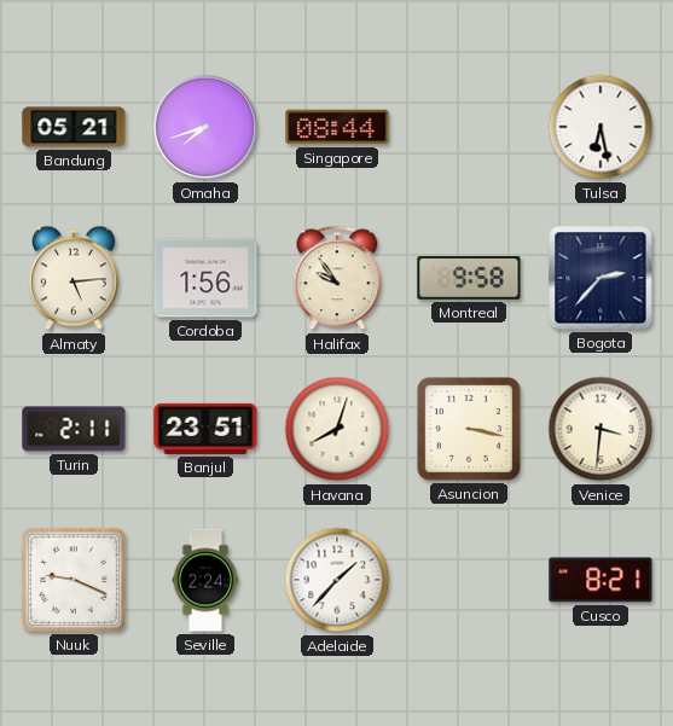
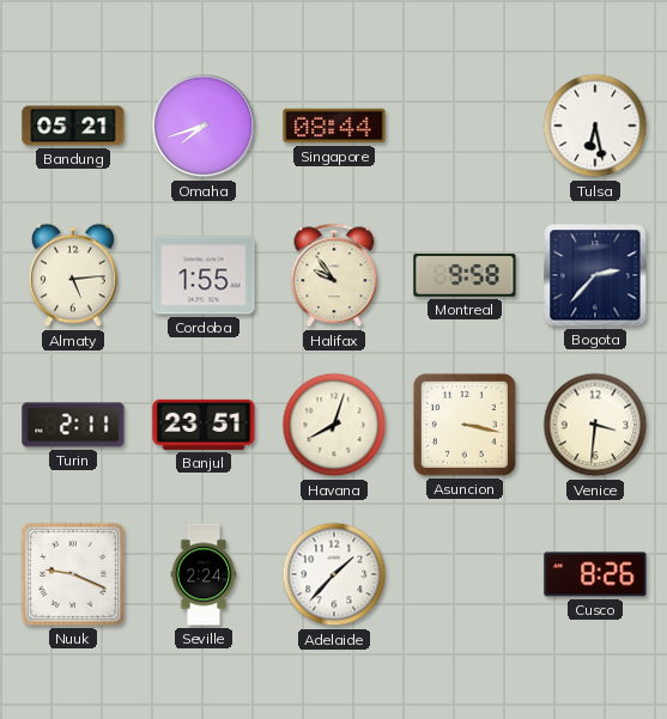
Cordoba: 1:56 -> 1:55
Cusco: 8:21 -> 8:26
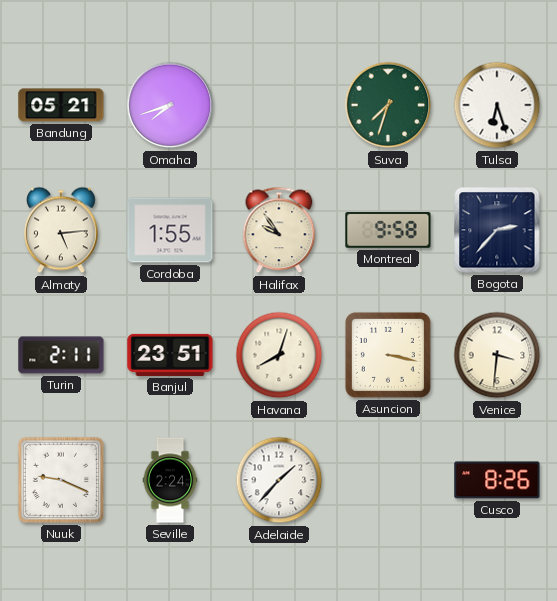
Singapore: 08:44 -> none
Suva: none -> 7:33
Tulsa: 6:28 -> 6:27
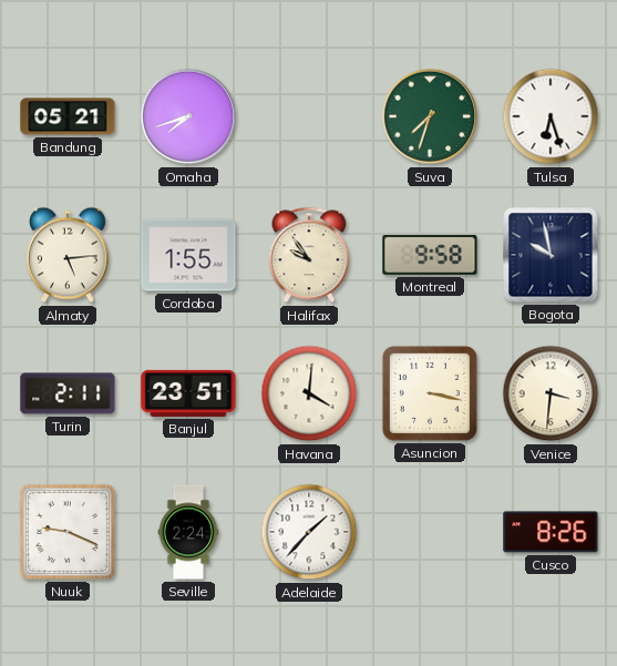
Bogota: 2:37 -> 9:58
Havana: 8:03 -> 4:01
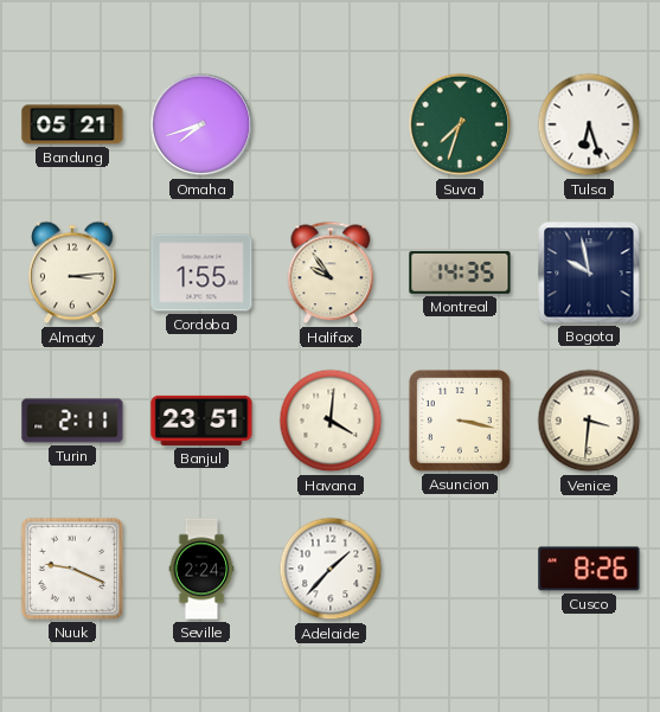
Almaty: 5:14 -> 3:14
Montreal: 9:58 -> 14:35
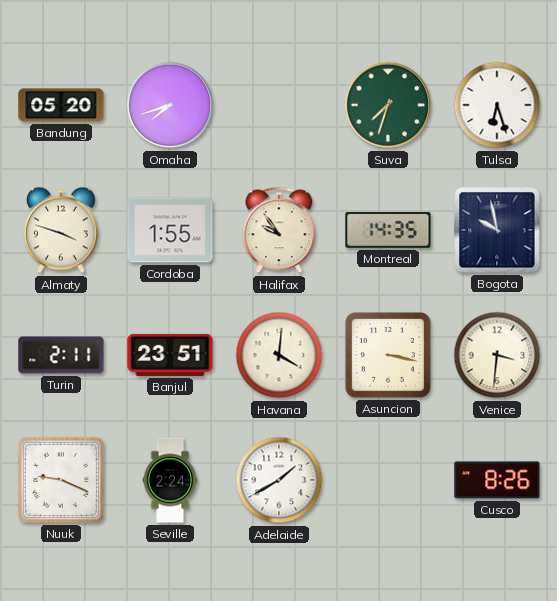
Bandung: 05:21 -> 05:20
Almaty: 3:14 -> 3:48
Adelaide: 1:37 -> 1:40
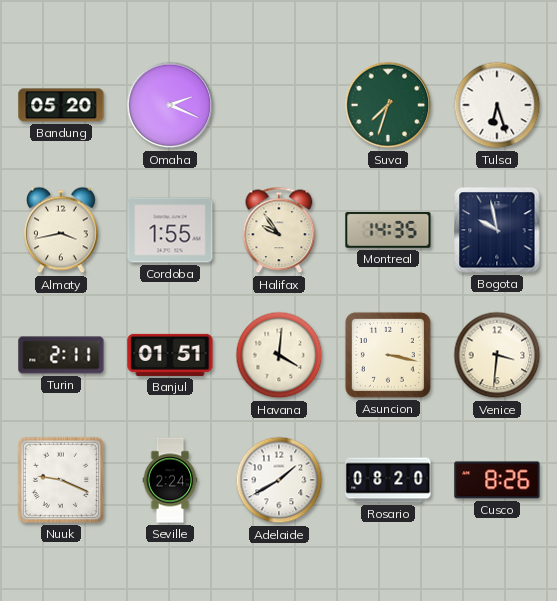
Omaha: 7:42 -> 2:19
Almaty: 3:48 -> 3:43
Banjul: 23:51 -> 01:51
Rosario: none -> 08:20
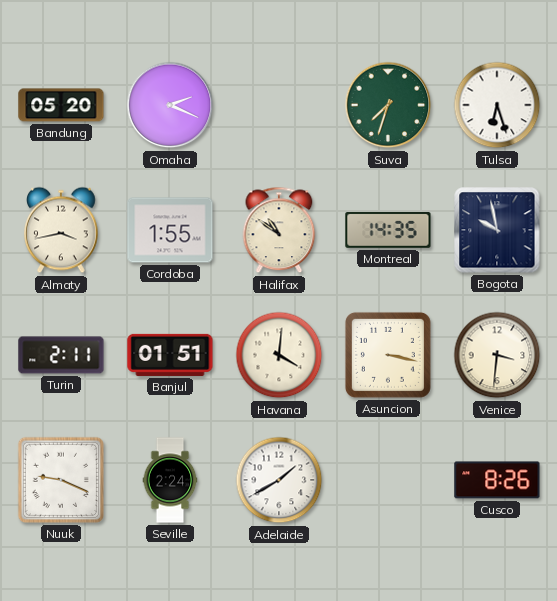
Halifax: 9:54 -> 10:51
Rosario: 08:20 -> none
